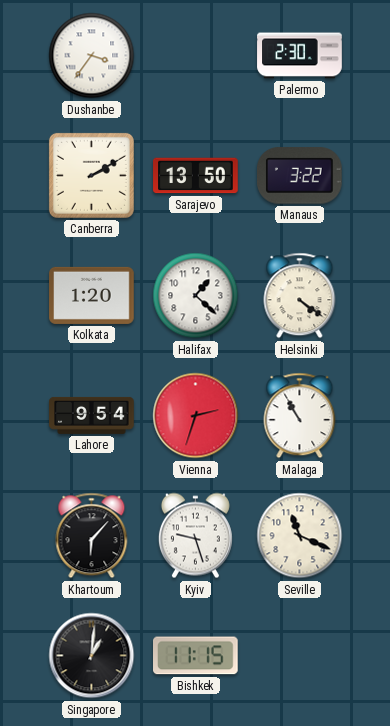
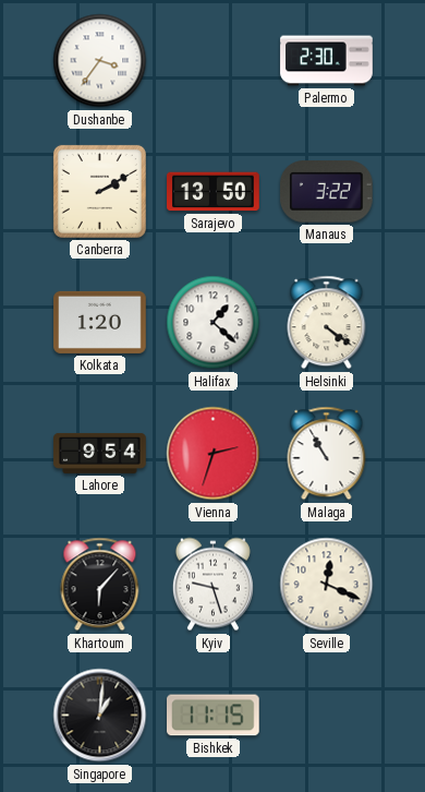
Seville: 11:19 -> 12:19
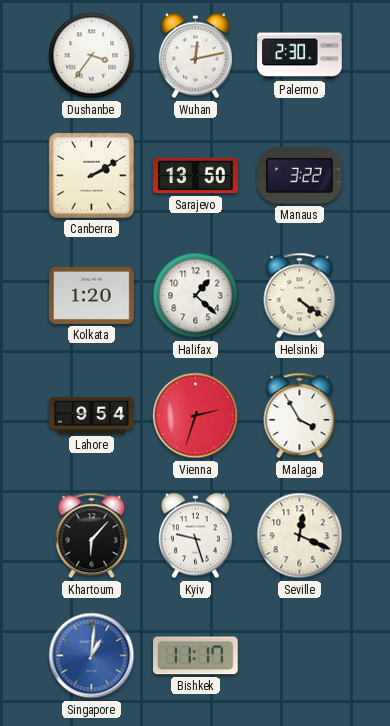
Wuhan: none -> 12:13
Malaga: 10:55 -> 3:55
Singapore dial: black -> blue
Bishkek: 11:15 -> 11:17
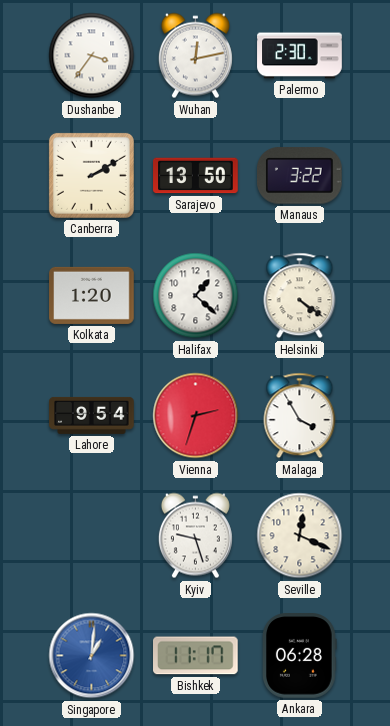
Khartoum: 6:07 -> none
Ankara: none -> 06:28
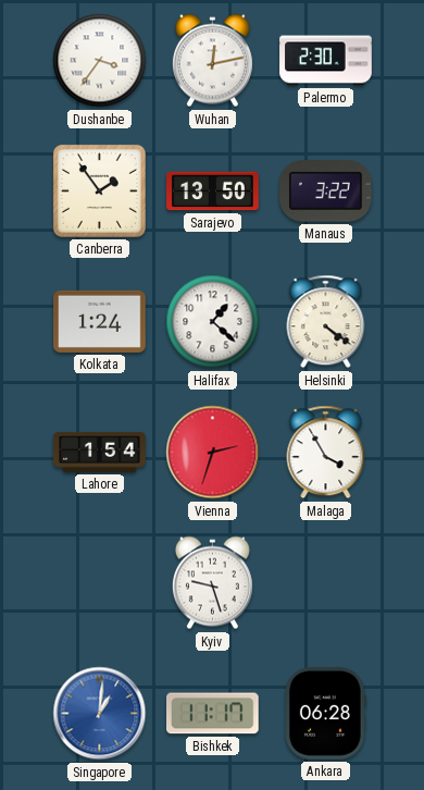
Canberra: 2:10 -> 1:54
Kolkata: 1:20 -> 1:24
Lahore: 9:54 -> 1:54
Seville: 12:19 -> none
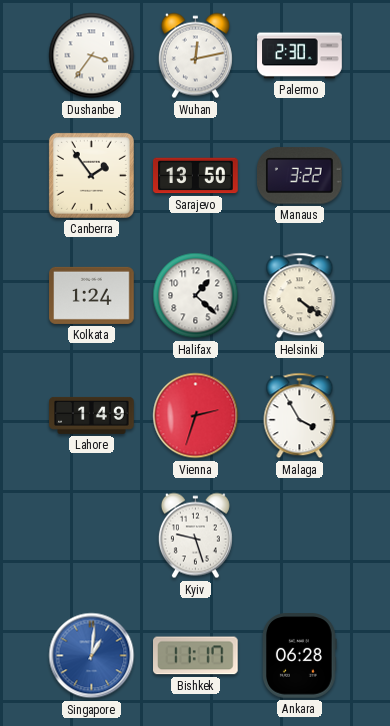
Lahore: 1:54 -> 1:49
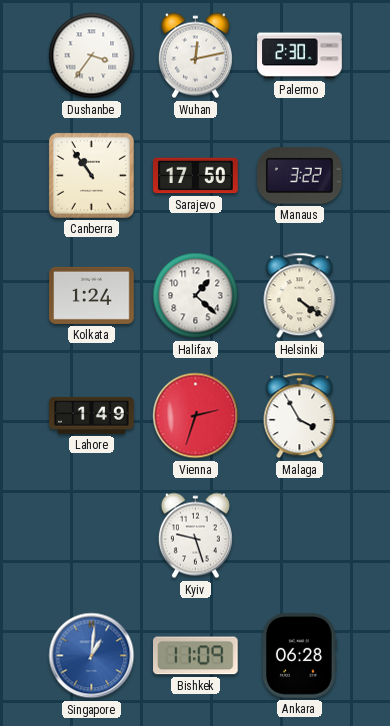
Canberra: 1:54 -> 10:54
Sarajevo: 13:50 -> 17:50
Bishkek: 11:17 -> 11:09
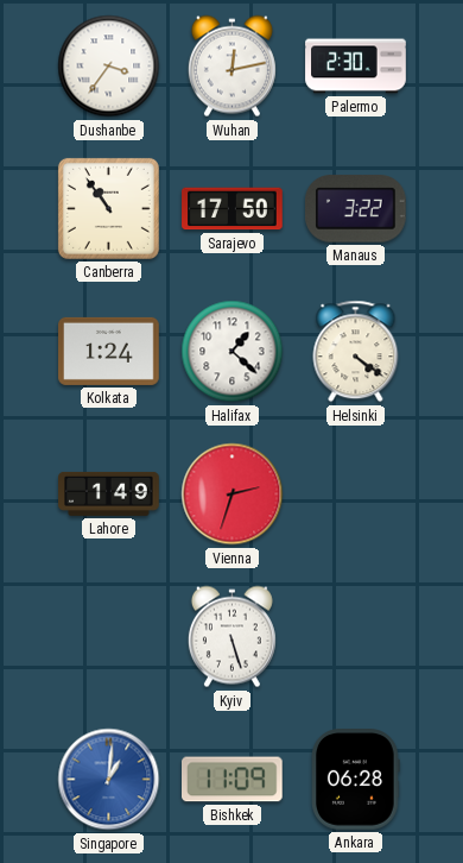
Malaga: 3:55 -> none
Kyiv: 9:27 -> 5:27
